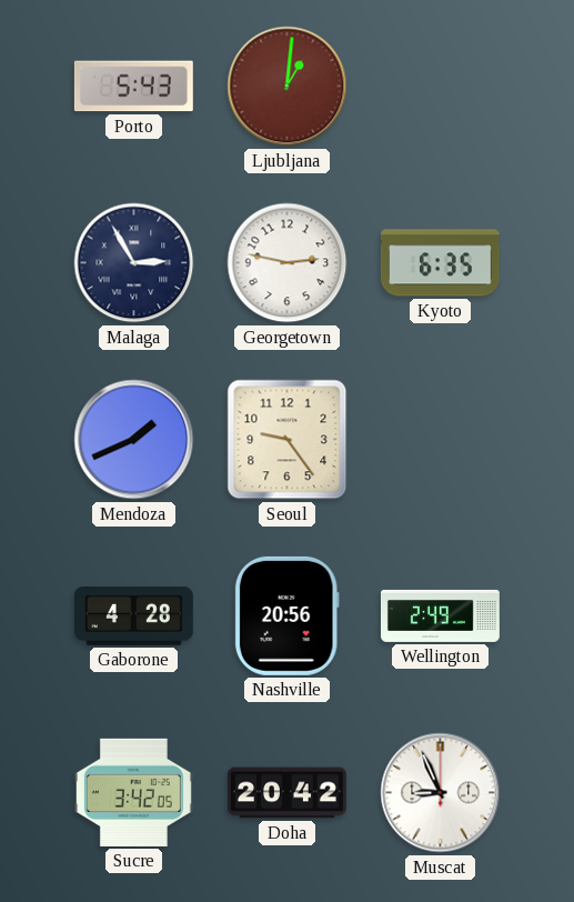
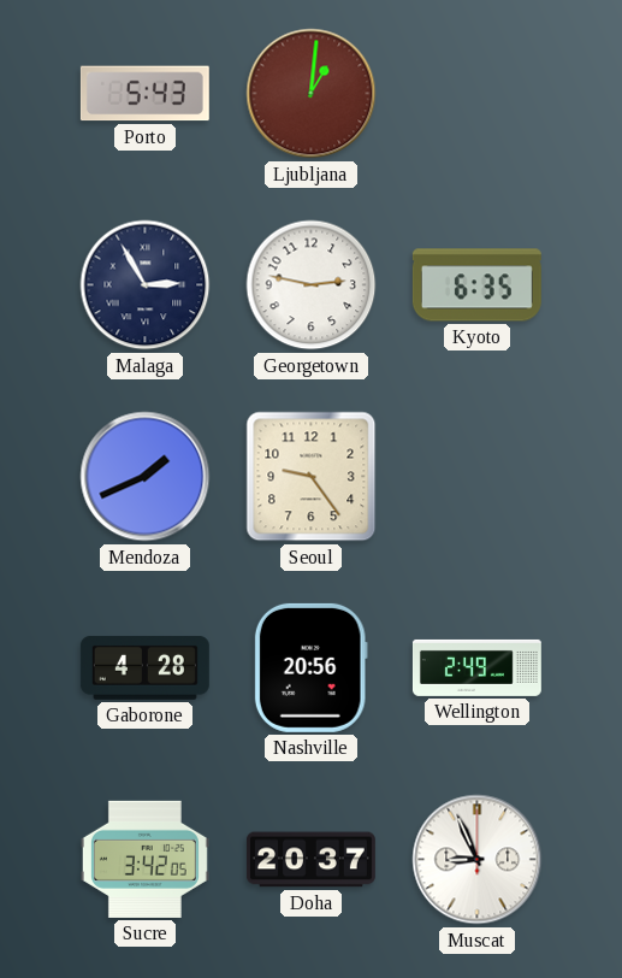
Doha: 20:42 -> 20:37
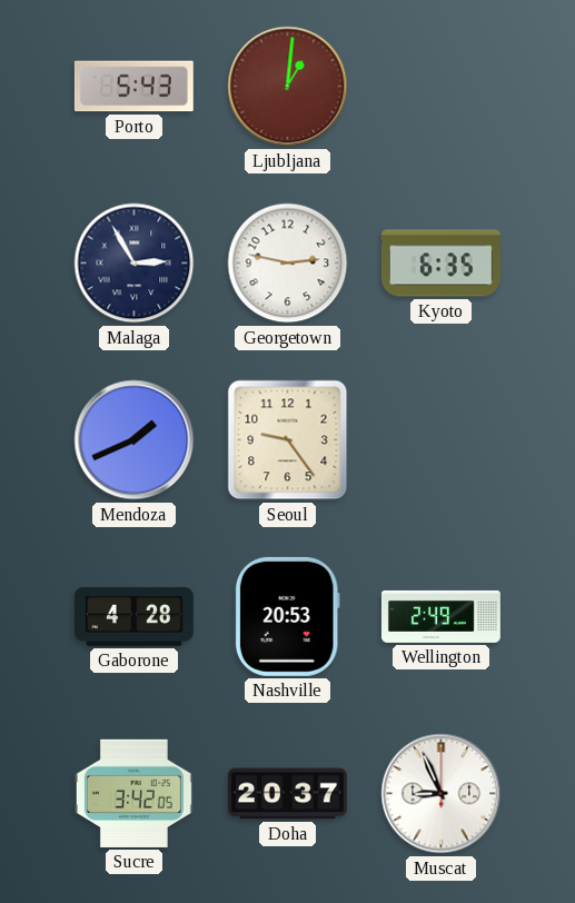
Nashville: 20:56 -> 20:53
